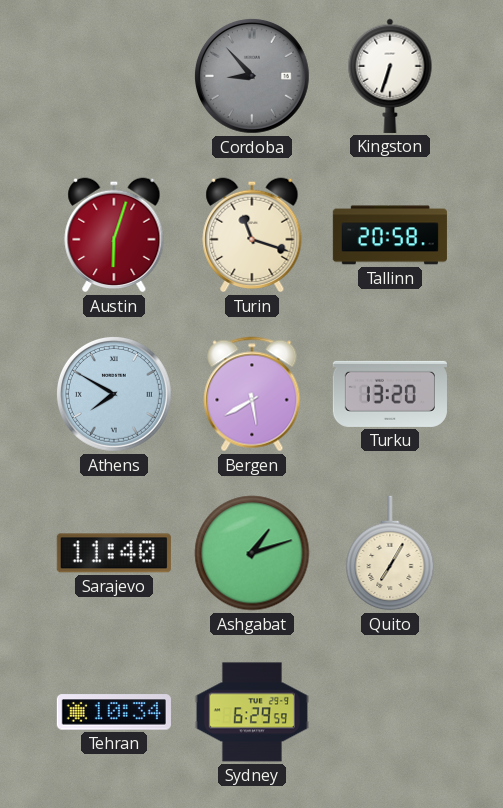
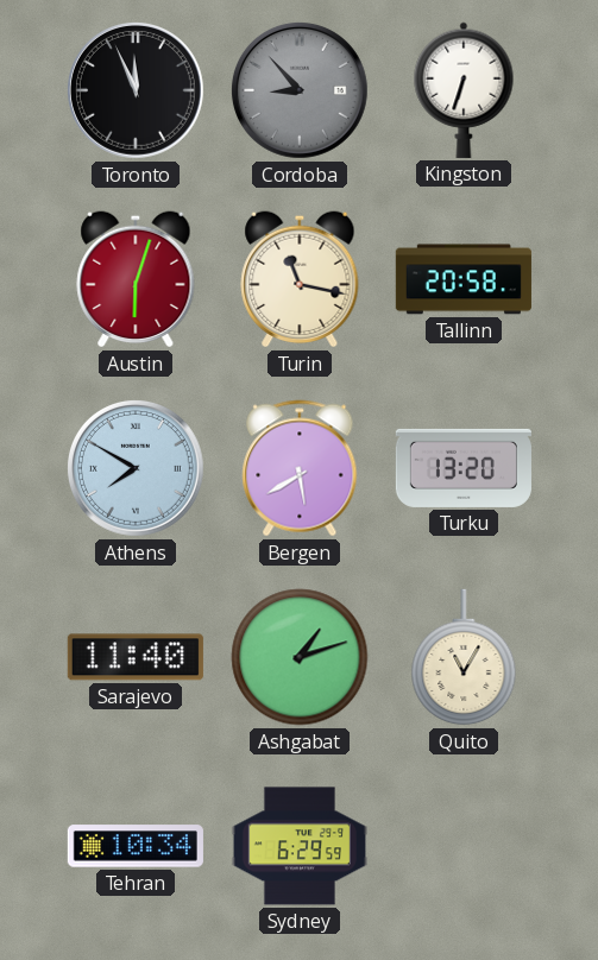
Toronto: none -> 11:56
Turin: 11:18 -> 11:17
Quito: 7:05 -> 11:05
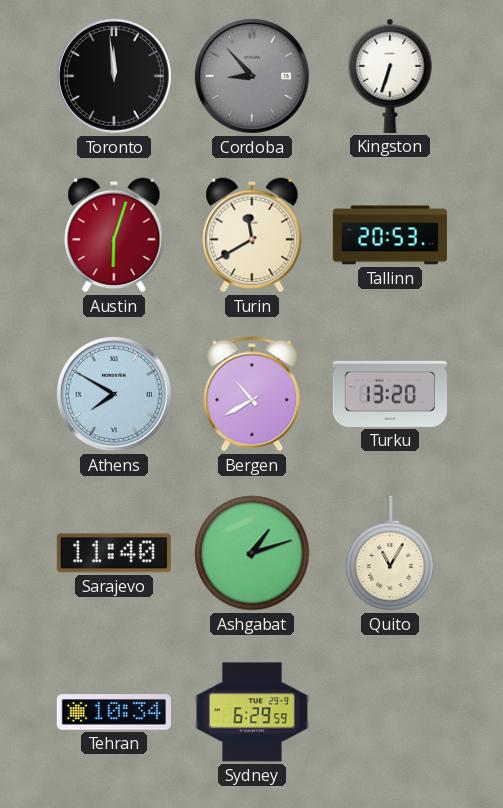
Toronto: 11:56 -> 11:59
Turin: 11:17 -> 11:40
Tallinn: 20:58 -> 20:53
Bergen: 5:40 -> 10:40
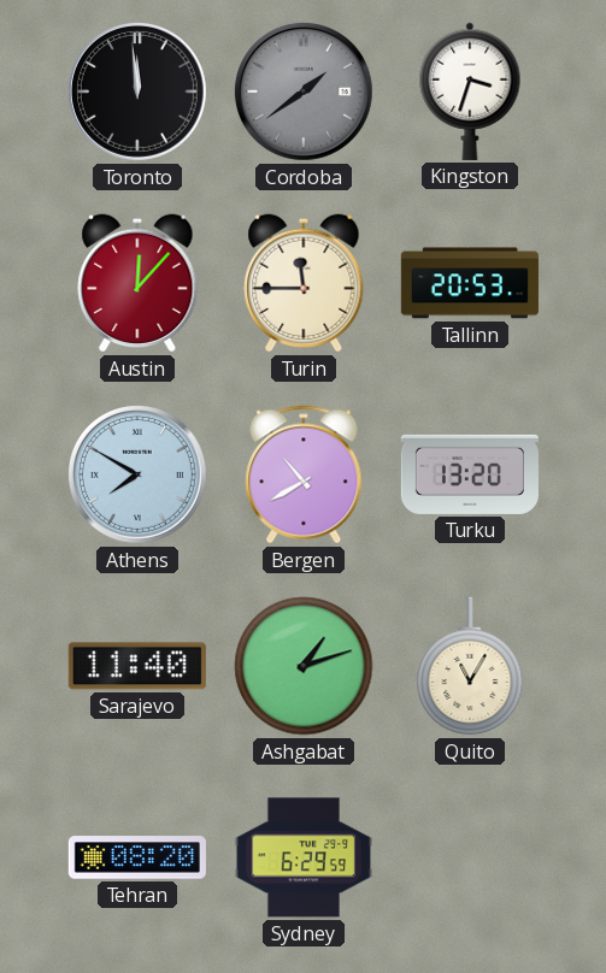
Cordoba: 8:53 -> 1:39
Kingston: 6:33 -> 3:33
Austin: 6:03 -> 12:07
Turin: 11:40 -> 11:45
Tehran: 10:34 -> 08:20
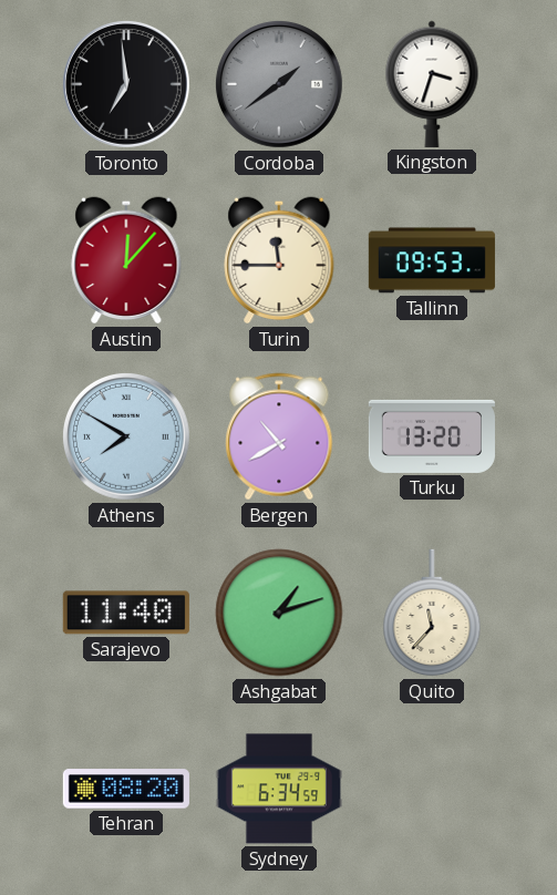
Toronto: 11:59 -> 6:59
Tallinn: 20:53 -> 09:53
Quito: 11:05 -> 11:37
Sydney: 6:29 -> 6:34
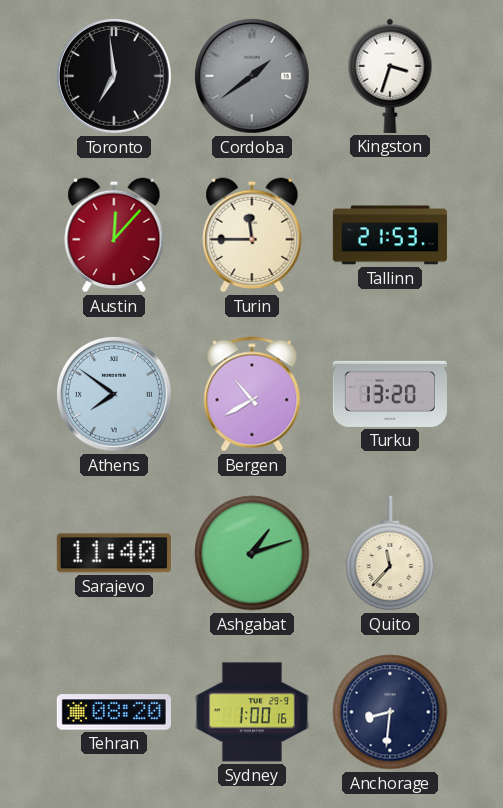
Tallinn: 09:53 -> 21:53
Athens: 7:50 -> 7:51
Sydney: 6:34 -> 1:00
Anchorage: none -> 8:31
